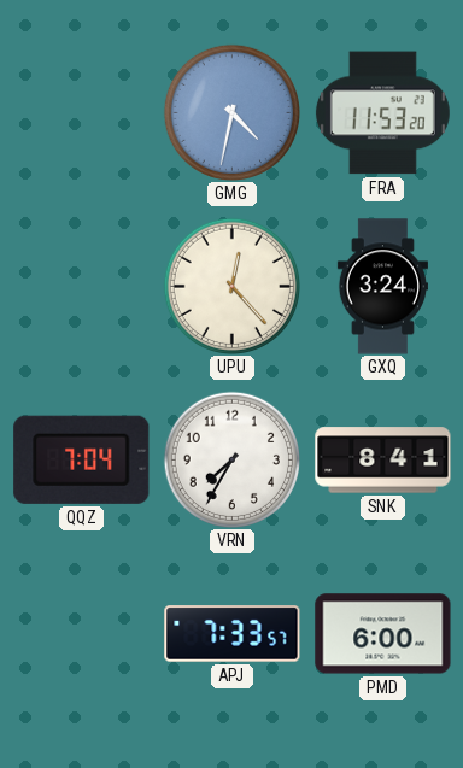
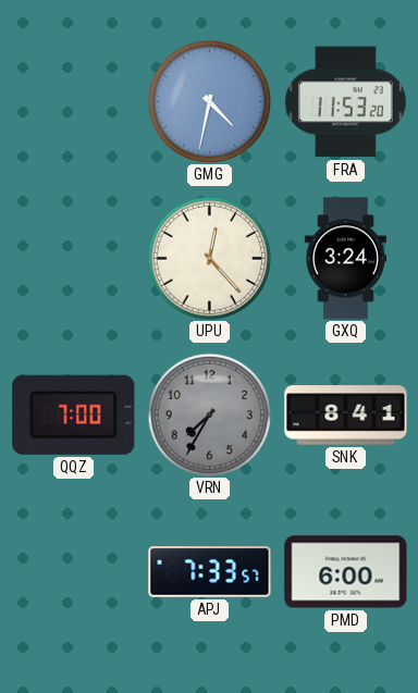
QQZ: 7:04 -> 7:00
VRN dial: white -> grey
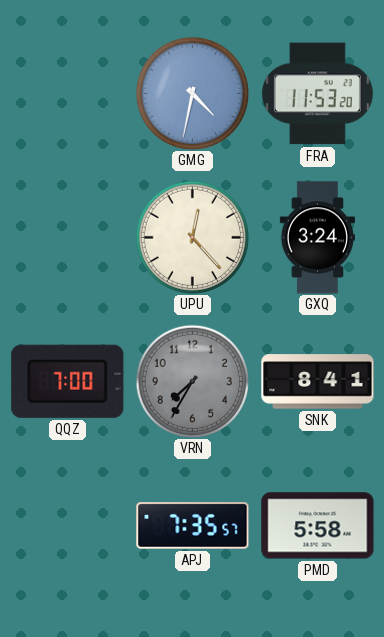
APJ: 7:33 -> 7:35
PMD: 6:00 -> 5:58
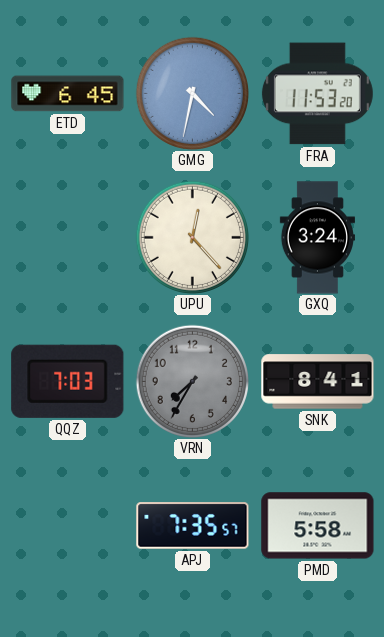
ETD: none -> 6:45
QQZ: 7:00 -> 7:03
